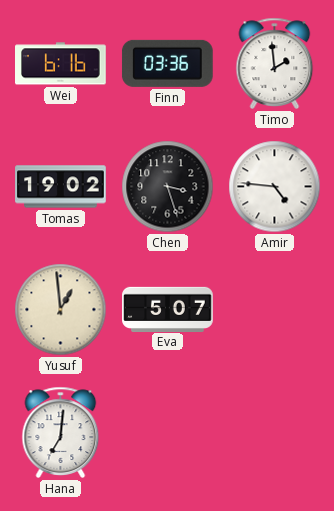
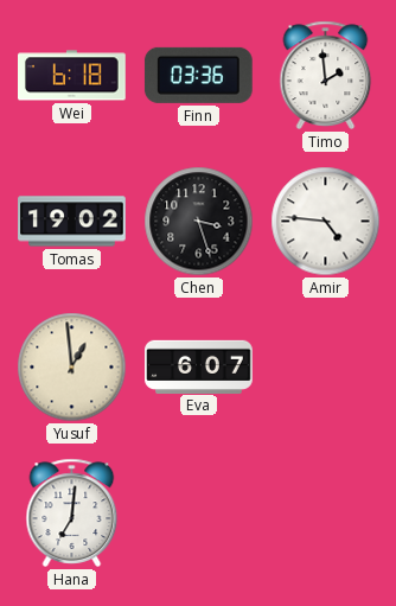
Wei: 6:16 -> 6:18
Eva: 5:07 -> 6:07
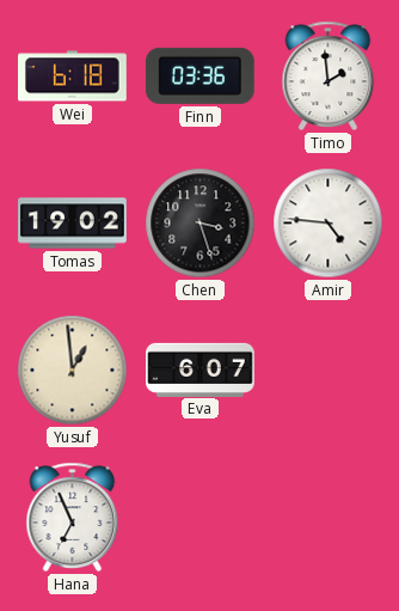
Hana: 7:01 -> 6:56
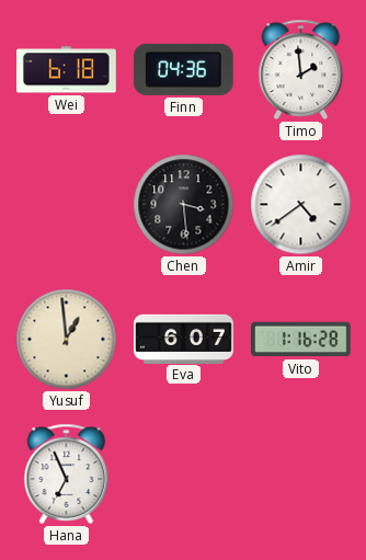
Finn: 03:36 -> 04:36
Tomas: 19:02 -> none
Chen: 3:27 -> 3:29
Amir: 4:46 -> 4:39
Vito: none -> 1:16
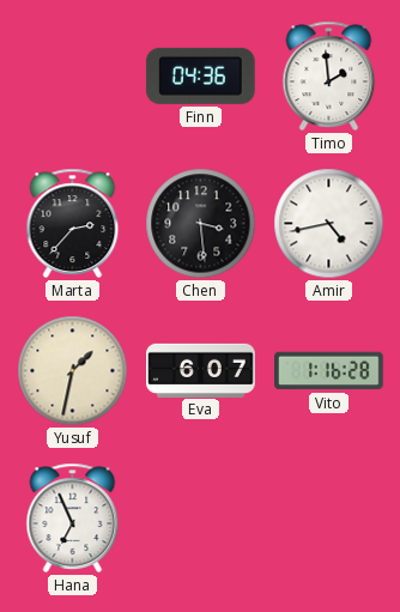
Wei: 6:18 -> none
Marta: none -> 2:37
Amir: 4:39 -> 4:43
Yusuf: 12:59 -> 1:32
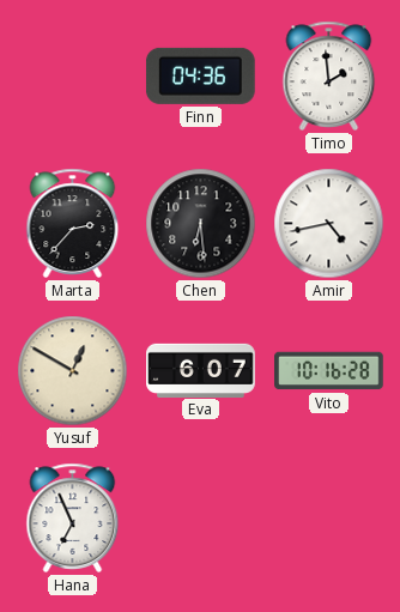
Chen: 3:29 -> 6:29
Yusuf: 1:32 -> 12:50
Vito: 1:16 -> 10:16
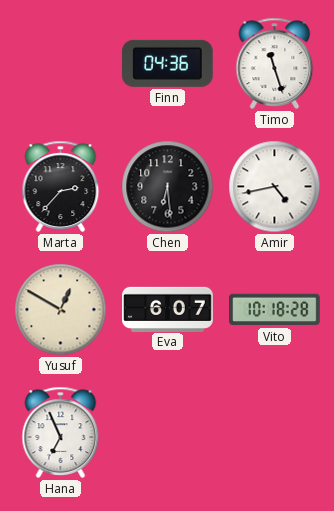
Timo: 1:59 -> 11:27
Vito: 10:16 -> 10:18
